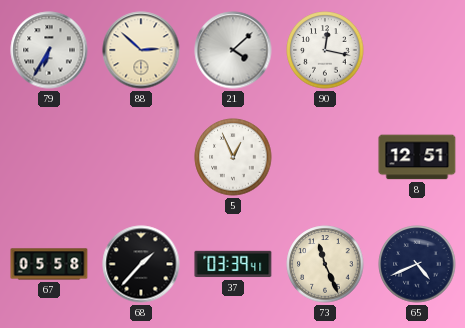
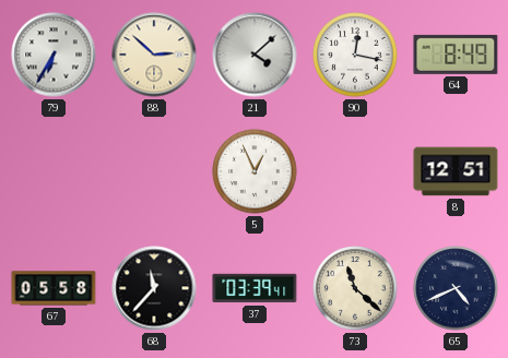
64: none -> 8:49
68: 1:37 -> 11:37
73: 11:26 -> 11:22
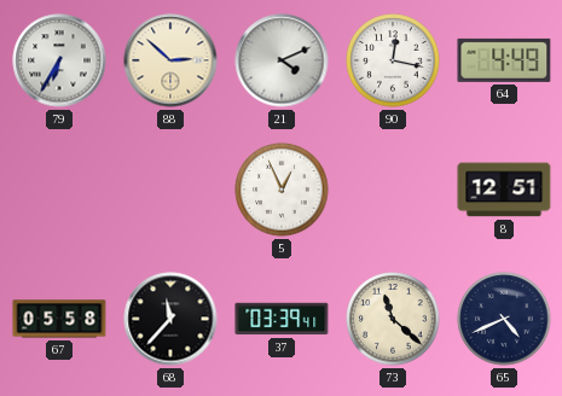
21: 4:08 -> 4:11
64: 8:49 -> 4:49
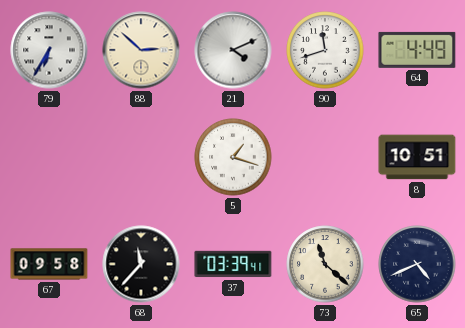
90: 12:17 -> 11:42
5: 12:56 -> 1:18
8: 12:51 -> 10:51
67: 05:58 -> 09:58
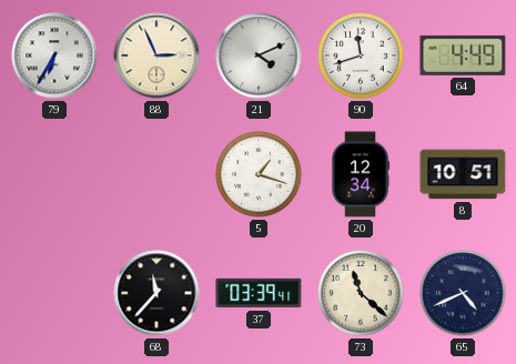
88: 2:52 -> 2:56
20: none -> 12:34
67: 09:58 -> none
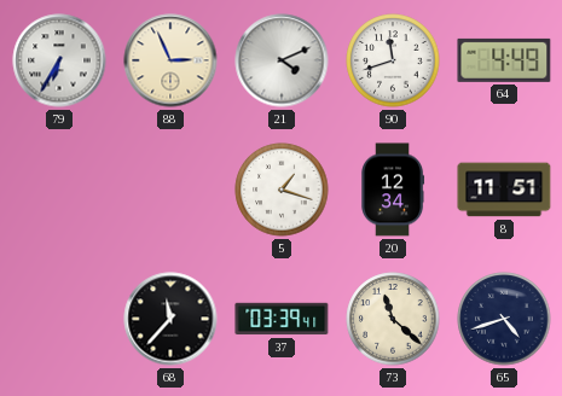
8: 10:51 -> 11:51
65: 4:41 -> 4:42
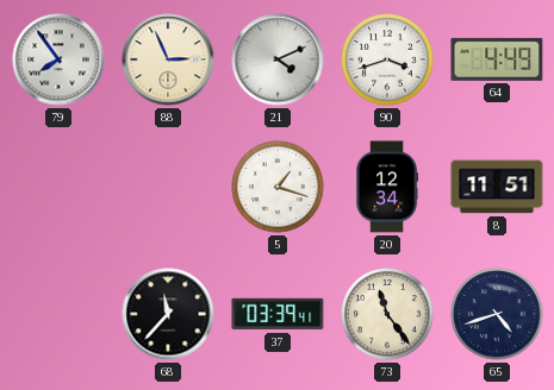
79: 6:35 -> 7:54
90: 11:42 -> 3:42
73: 11:22 -> 11:24
